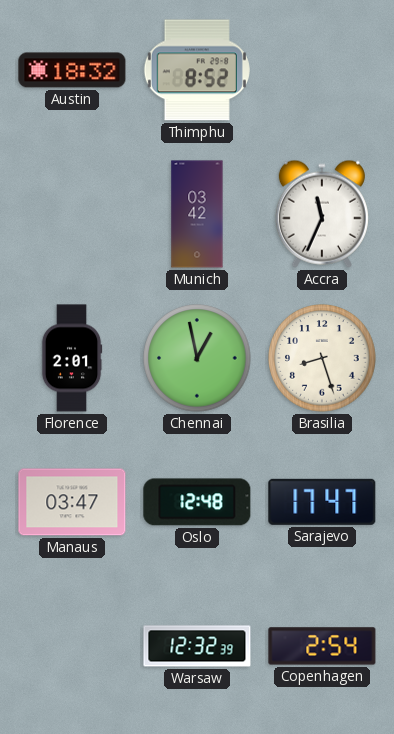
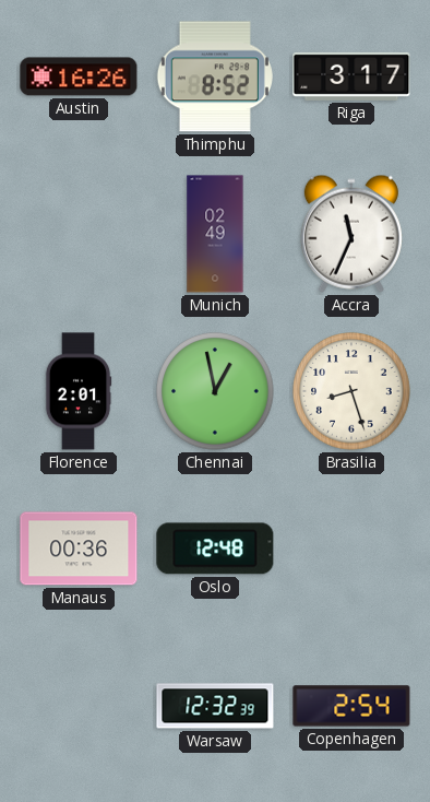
Austin: 18:32 -> 16:26
Riga: none -> 3:17
Munich: 03:42 -> 02:49
Manaus: 03:47 -> 00:36
Sarajevo: 17:47 -> none
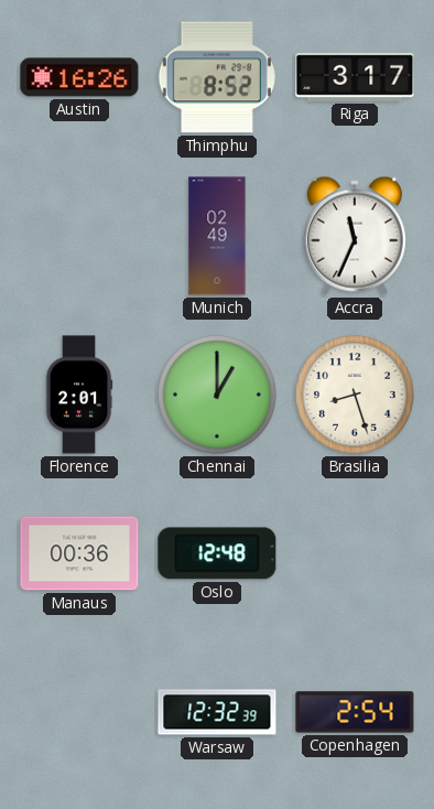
Chennai: 12:58 -> 1:00
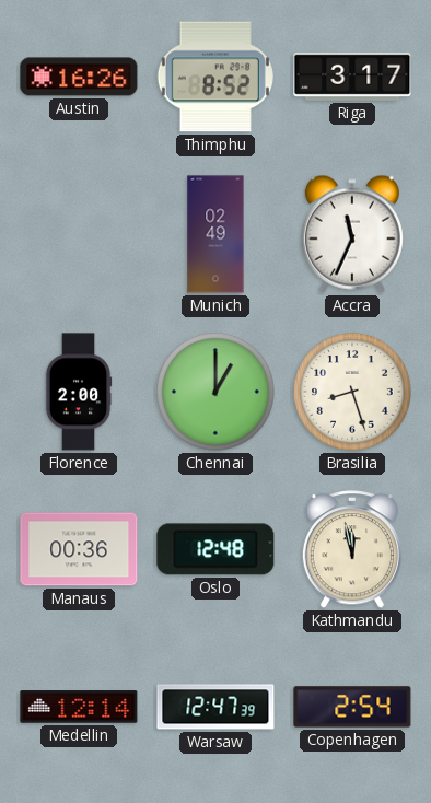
Florence: 2:01 -> 2:00
Kathmandu: none -> 11:58
Medellin: none -> 12:14
Warsaw: 12:32 -> 12:47
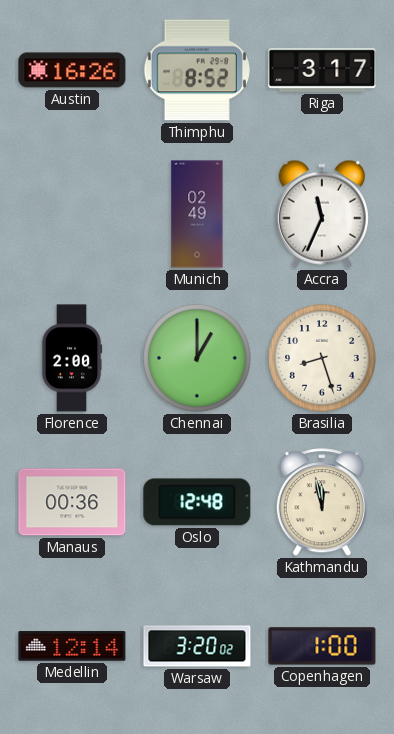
Warsaw: 12:47 -> 3:20
Copenhagen: 2:54 -> 1:00
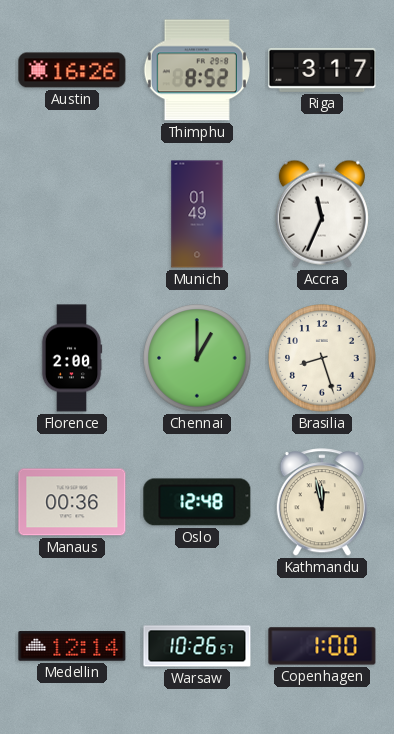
Munich: 02:49 -> 01:49
Warsaw: 3:20 -> 10:26
